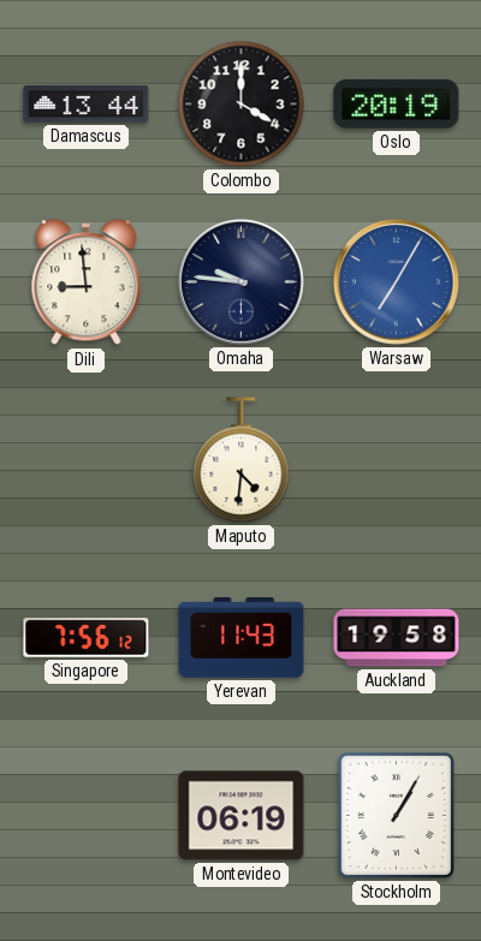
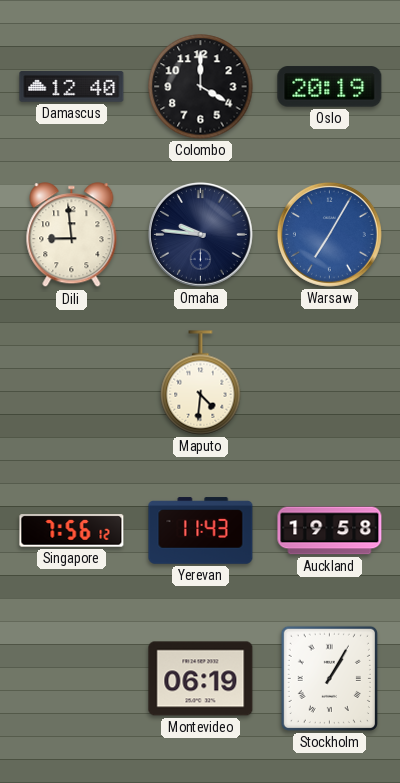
Damascus: 13:44 -> 12:40
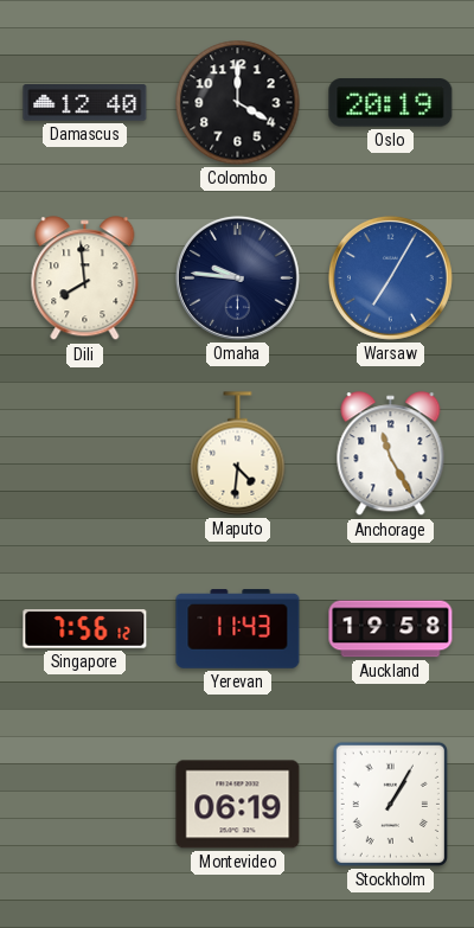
Dili: 8:59 -> 7:59
Anchorage: none -> 11:25
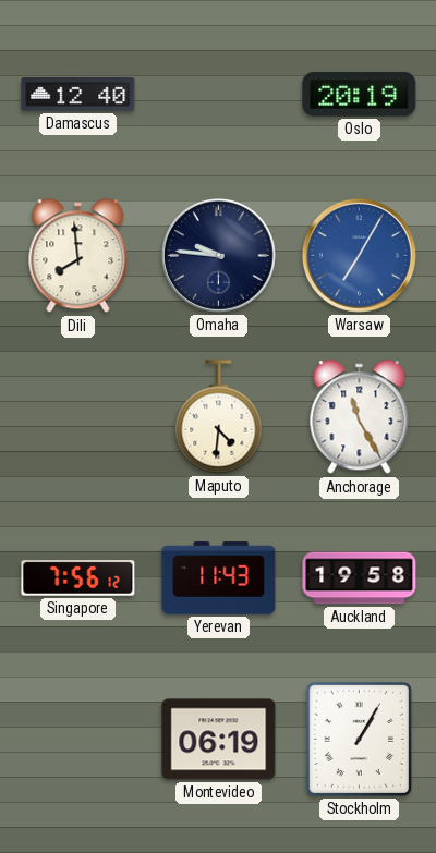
Colombo: 4:00 -> none
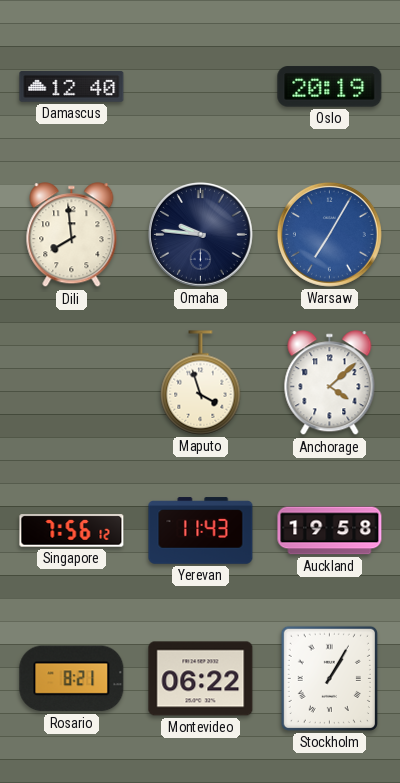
Maputo: 4:31 -> 3:57
Anchorage: 11:25 -> 4:08
Rosario: none -> 8:21
Montevideo: 06:19 -> 06:22
